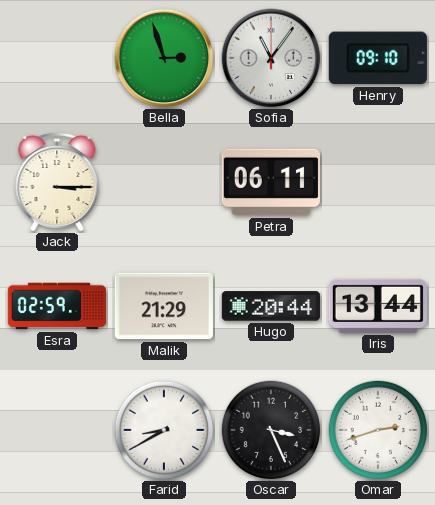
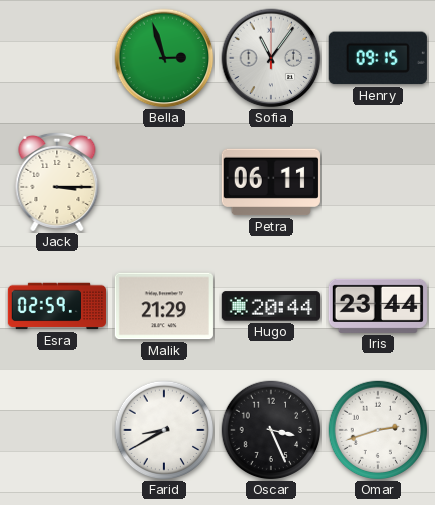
Henry: 09:10 -> 09:15
Iris: 13:44 -> 23:44
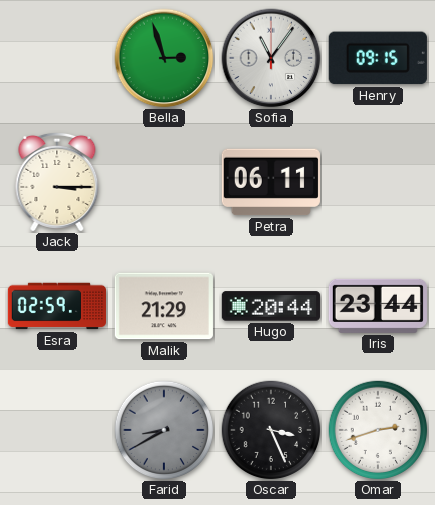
Farid dial: white -> grey
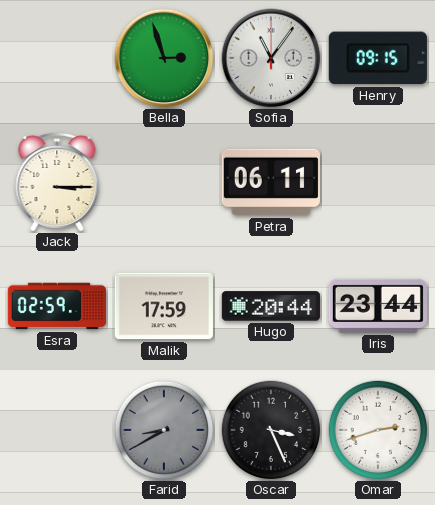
Malik: 21:29 -> 17:59
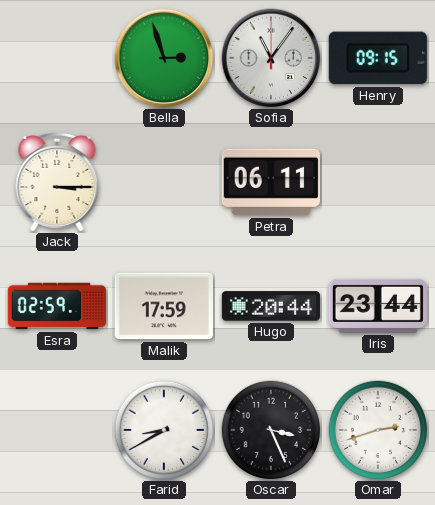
Farid dial: grey -> white
